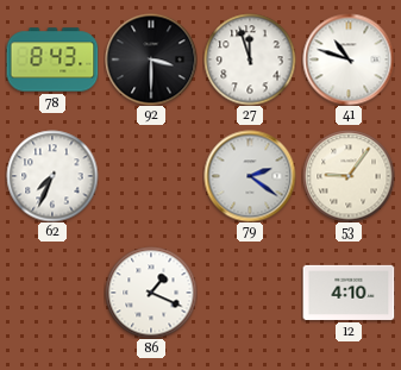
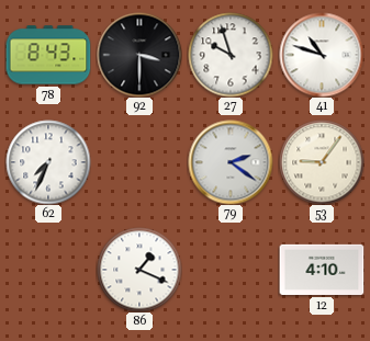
27: 11:57 -> 9:57
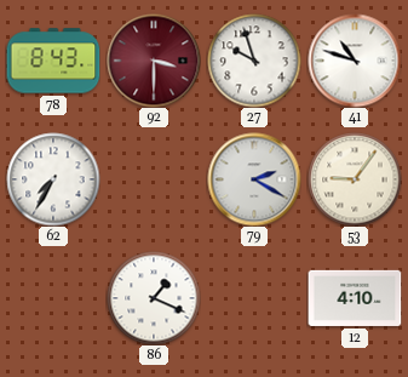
92 dial: black -> burgundy
62: 7:34 -> 7:35
79: 2:21 -> 2:20
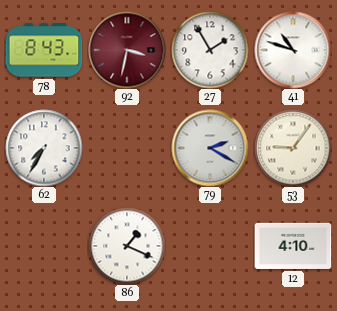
92: 3:30 -> 3:32
27: 9:57 -> 1:55
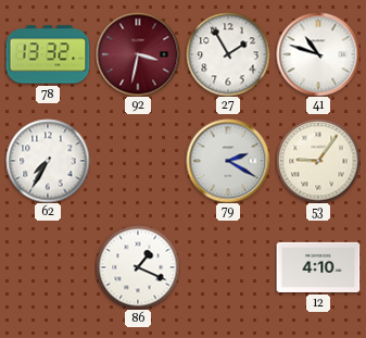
78: 8:43 -> 13:32
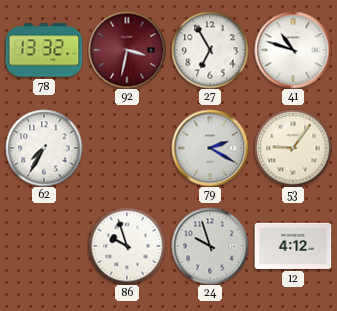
27: 1:55 -> 6:55
86: 1:19 -> 9:57
24: none -> 9:57
12: 4:10 -> 4:12
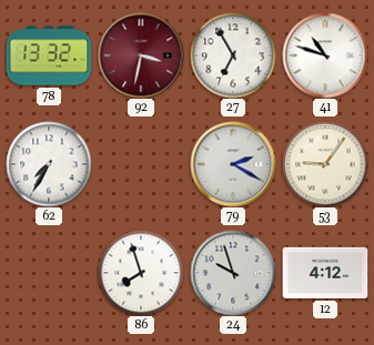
86: 9:57 -> 7:57
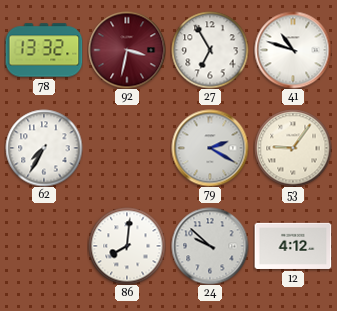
86: 7:57 -> 8:01
24: 9:57 -> 9:52
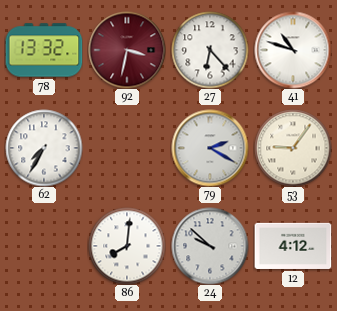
27: 6:55 -> 6:23
